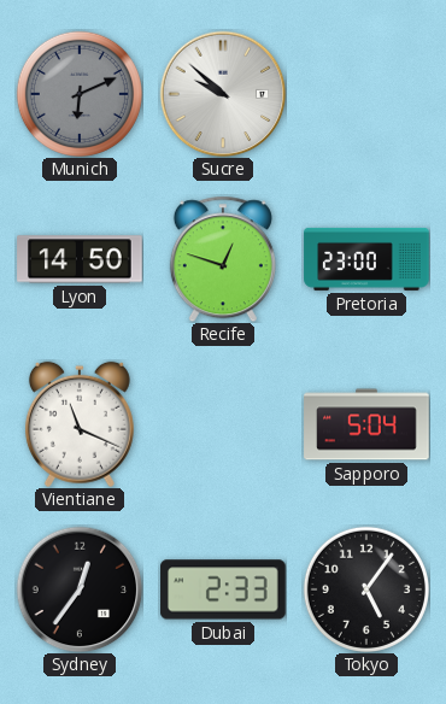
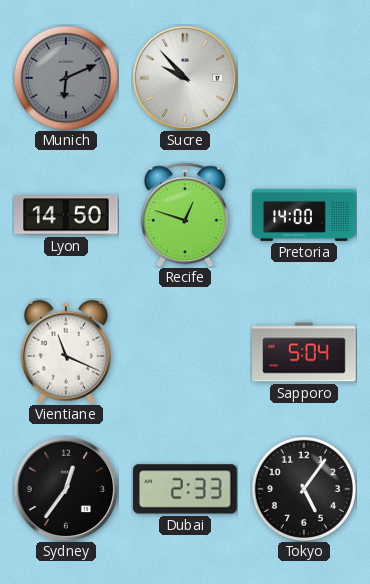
Sucre: 9:52 -> 9:53
Pretoria: 23:00 -> 14:00
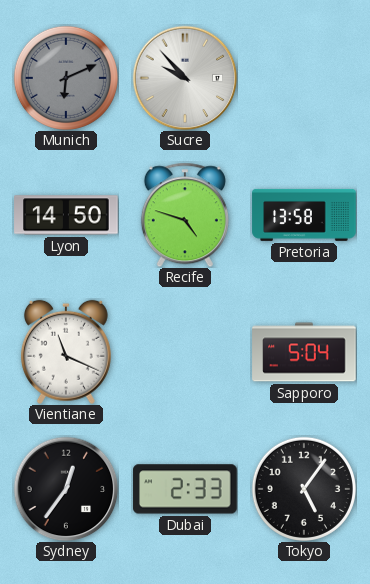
Recife: 12:48 -> 4:48
Pretoria: 14:00 -> 13:58
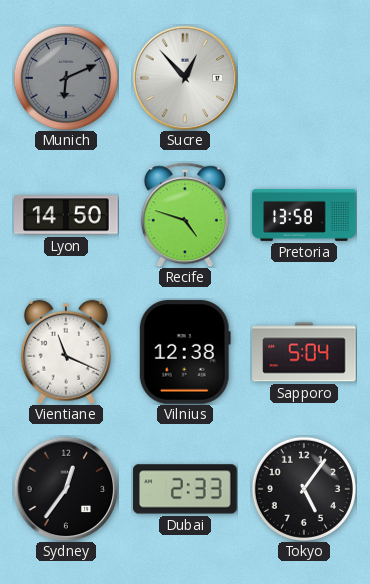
Sucre: 9:53 -> 12:53
Vilnius: none -> 12:38
